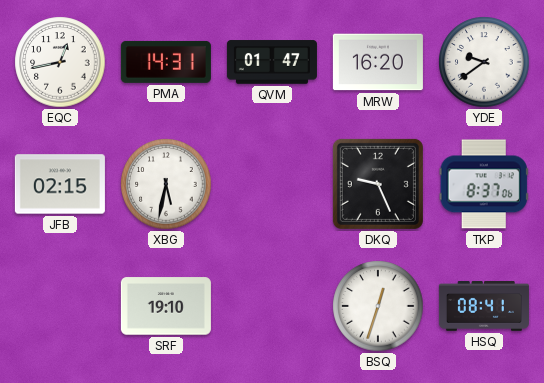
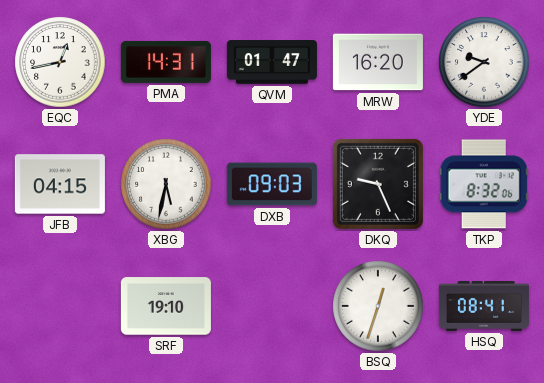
JFB: 02:15 -> 04:15
DXB: none -> 09:03
TKP: 8:37 -> 8:32
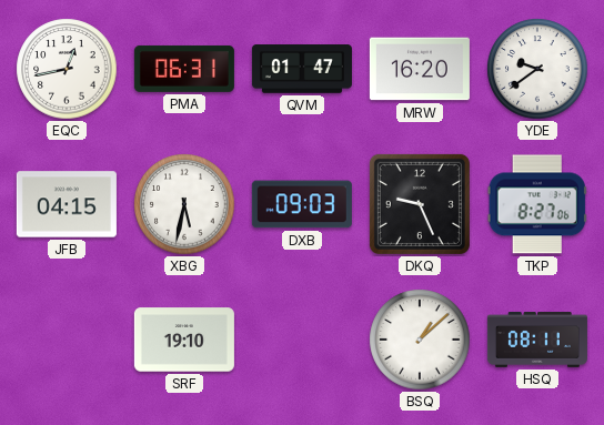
PMA: 14:31 -> 06:31
TKP: 8:32 -> 8:27
BSQ: 12:33 -> 1:08
HSQ: 08:41 -> 08:11
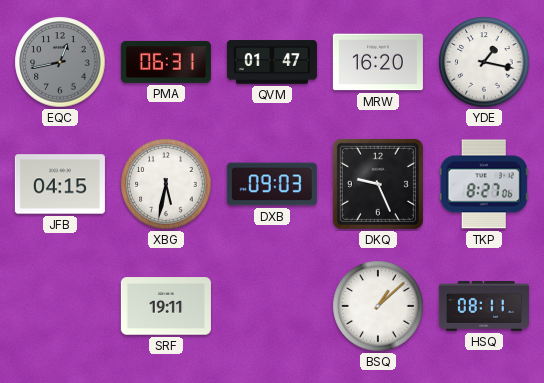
EQC dial: white -> grey
YDE: 9:39 -> 1:17
SRF: 19:10 -> 19:11
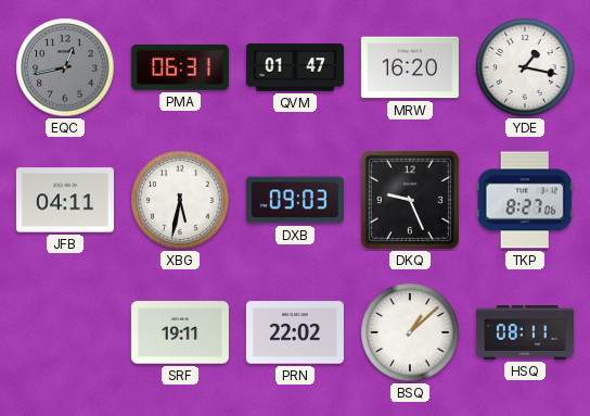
JFB: 04:15 -> 04:11
PRN: none -> 22:02
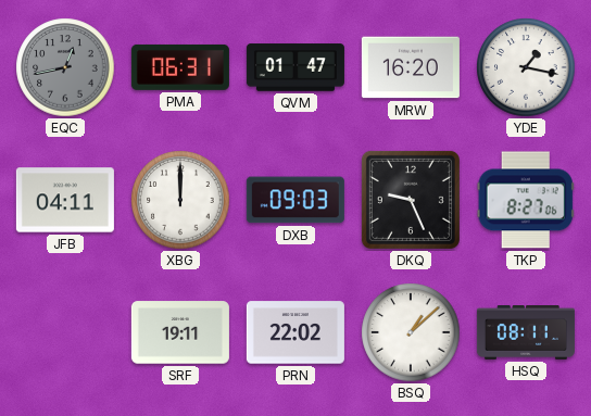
XBG: 5:32 -> 12:00
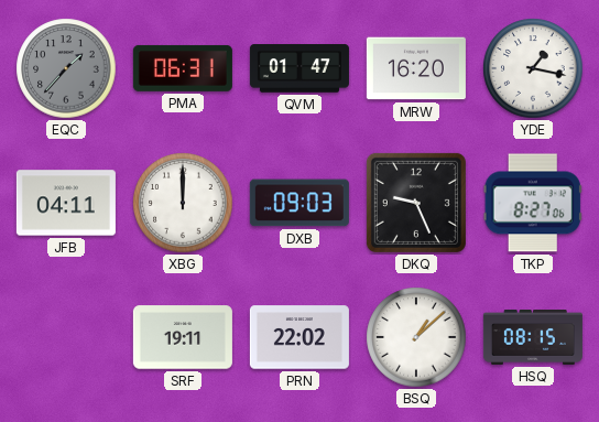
EQC: 12:43 -> 1:37
HSQ: 08:11 -> 08:15
